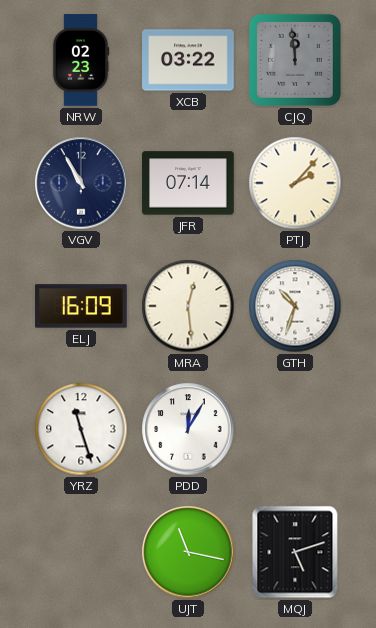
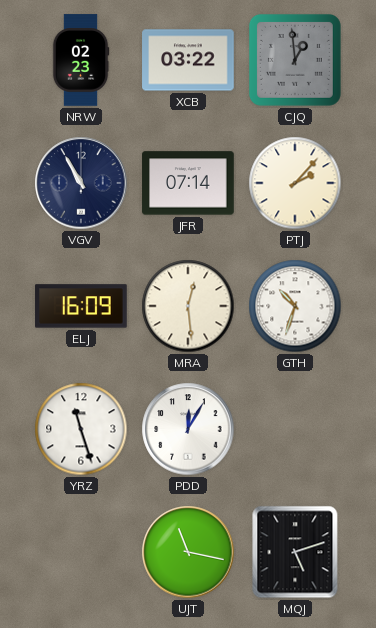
CJQ: 11:59 -> 12:59
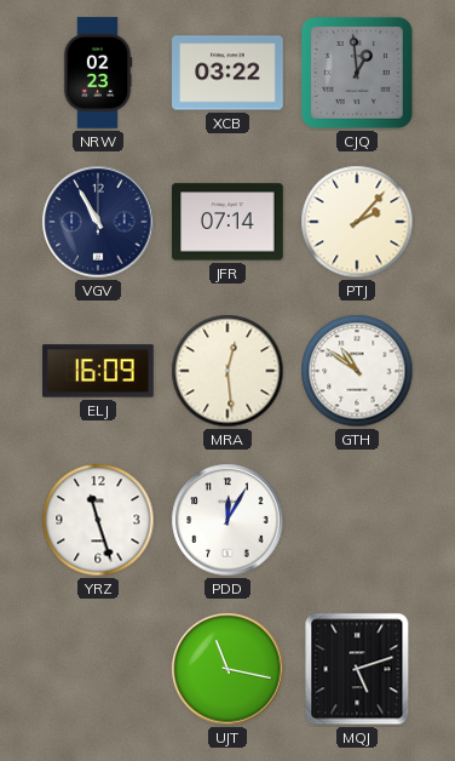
GTH: 10:33 -> 10:51
